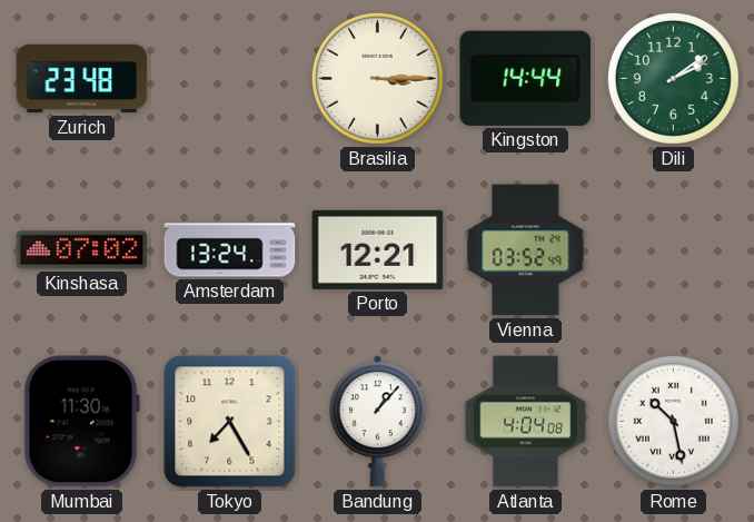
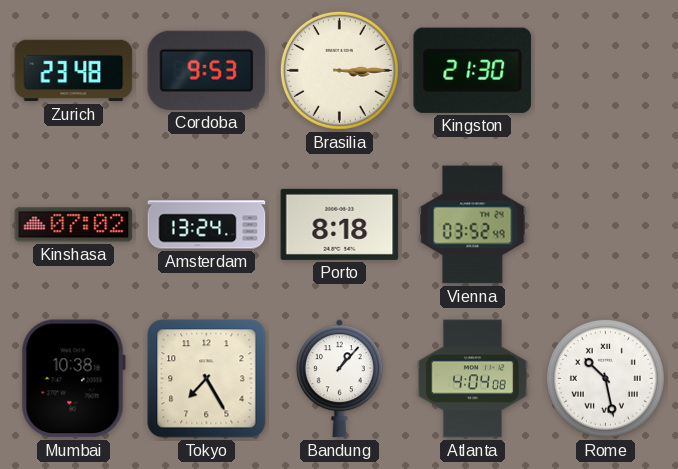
Cordoba: none -> 9:53
Kingston: 14:44 -> 21:30
Dili: 2:09 -> none
Porto: 12:21 -> 8:18
Mumbai: 11:30 -> 10:38
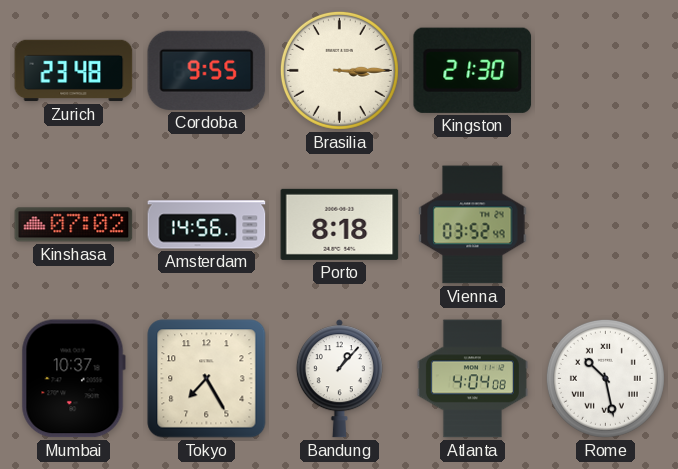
Cordoba: 9:53 -> 9:55
Amsterdam: 13:24 -> 14:56
Mumbai: 10:38 -> 10:37
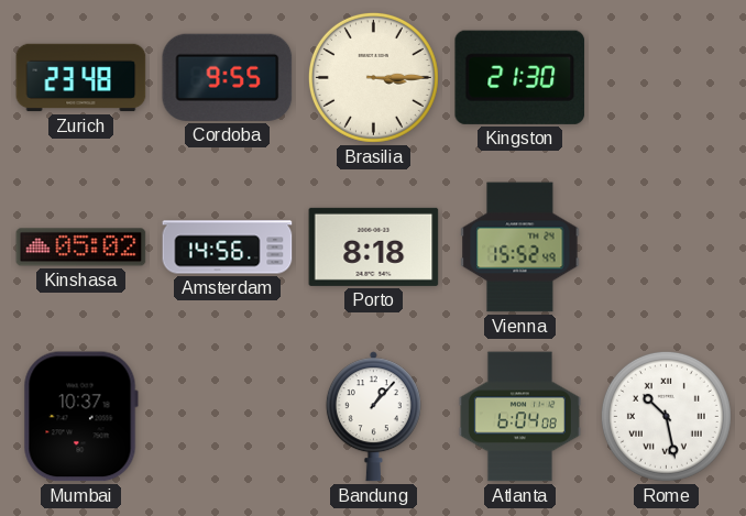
Kinshasa: 07:02 -> 05:02
Vienna: 03:52 -> 15:52
Tokyo: 7:25 -> none
Atlanta: 4:04 -> 6:04
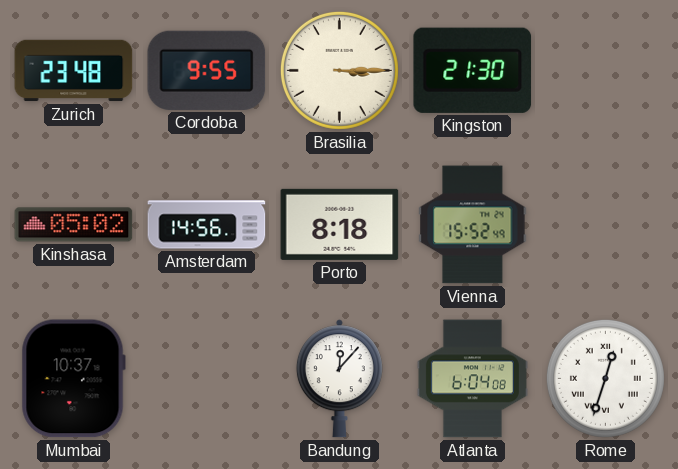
Bandung: 1:07 -> 12:07
Rome: 10:28 -> 12:33
